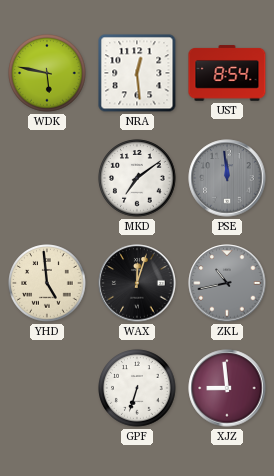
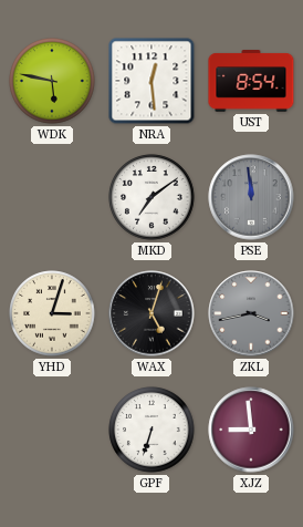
YHD: 4:59 -> 3:03
WAX: 12:03 -> 5:03
ZKL: 10:43 -> 3:43
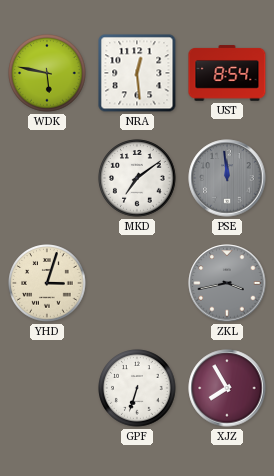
WAX: 5:03 -> none
XJZ: 8:59 -> 7:55
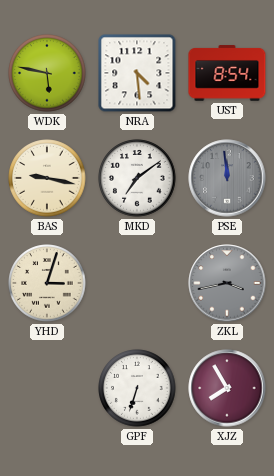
NRA: 12:29 -> 4:29
BAS: none -> 9:17
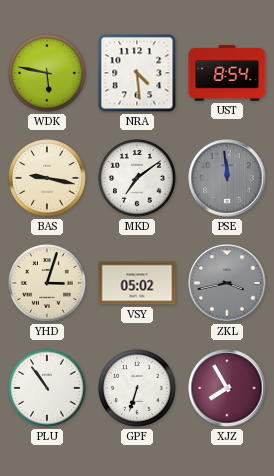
VSY: none -> 05:02
PLU: none -> 10:54
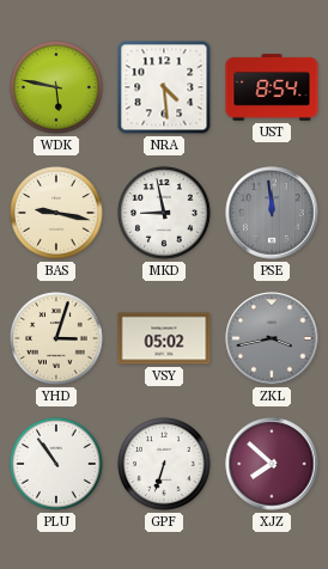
MKD: 7:09 -> 8:58
XJZ: 7:55 -> 7:52
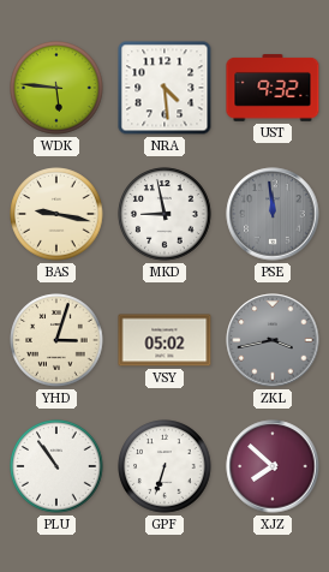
WDK: 5:47 -> 5:46
UST: 8:54 -> 9:32
